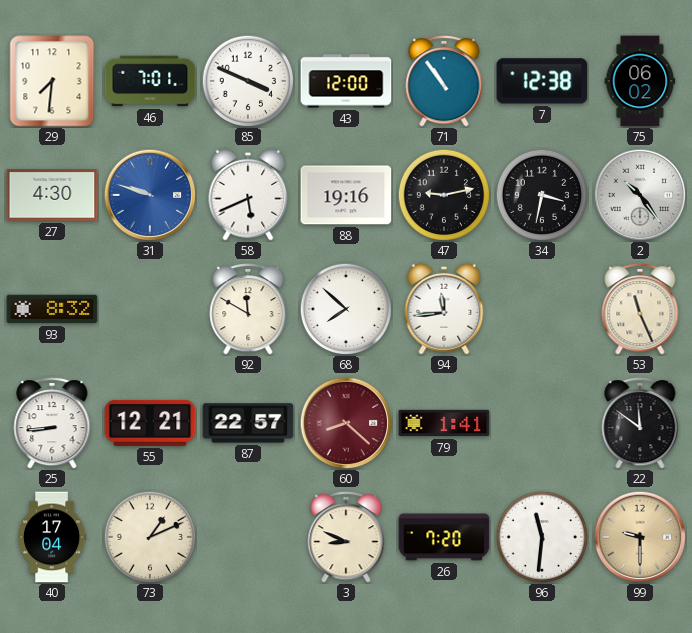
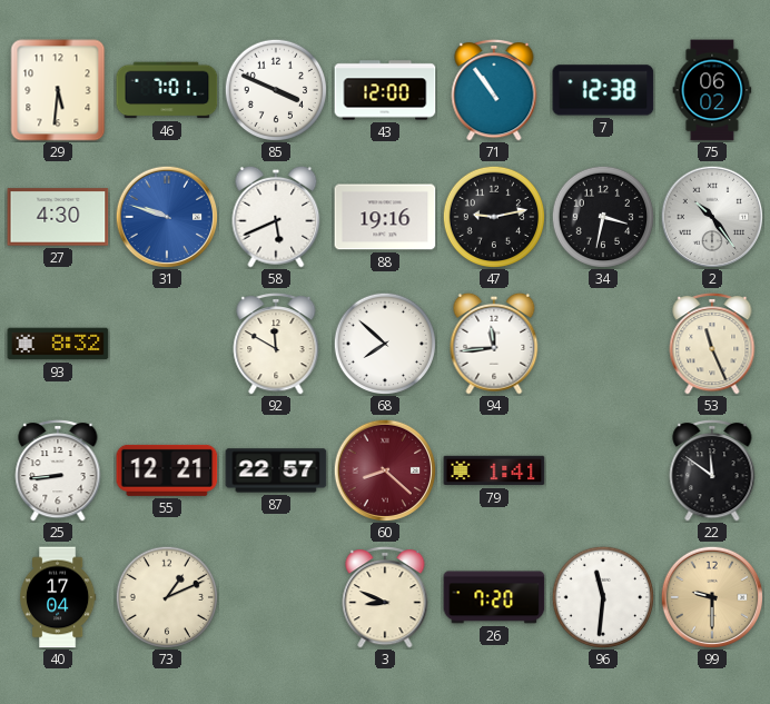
29: 7:31 -> 5:31
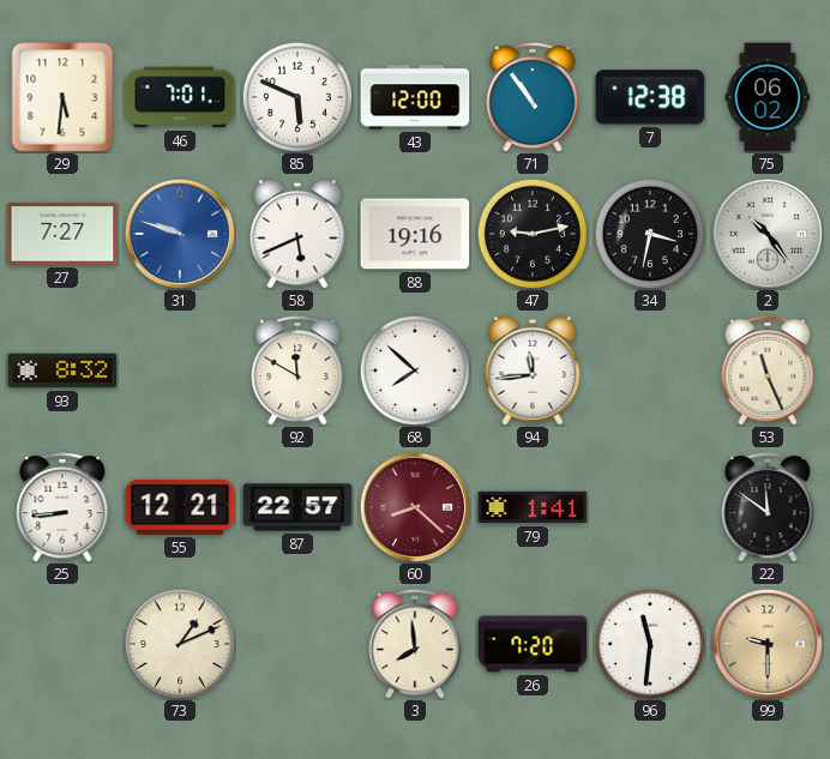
85: 3:49 -> 5:49
27: 4:30 -> 7:27
40: 17:04 -> none
3: 8:49 -> 7:59
